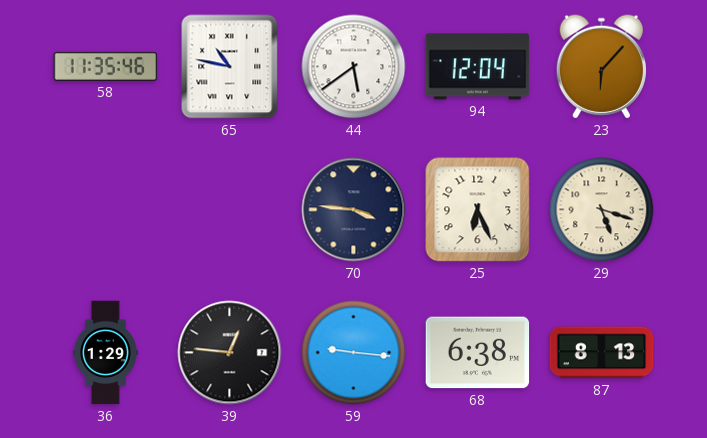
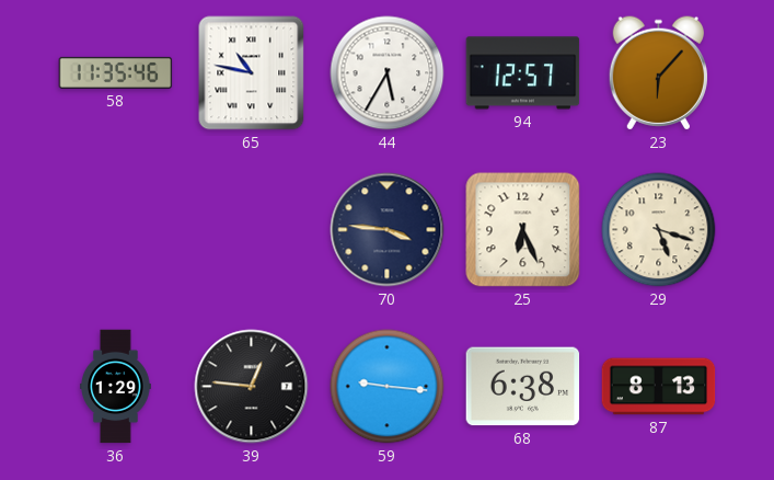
44: 5:39 -> 5:35
94: 12:04 -> 12:57
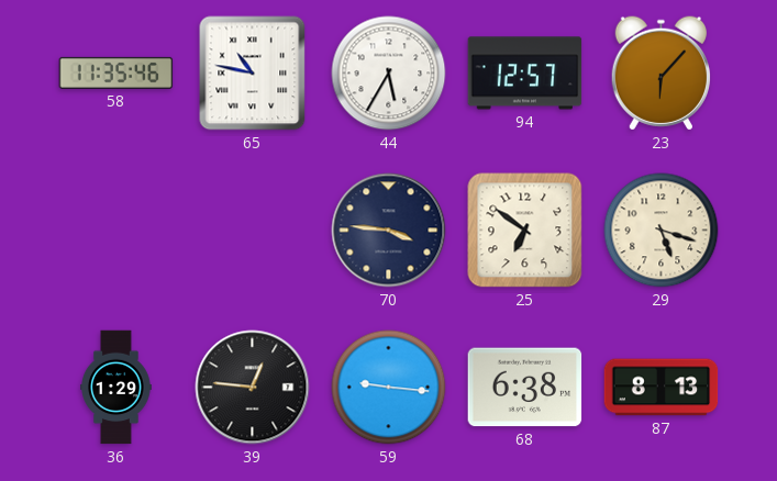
25: 6:26 -> 6:51
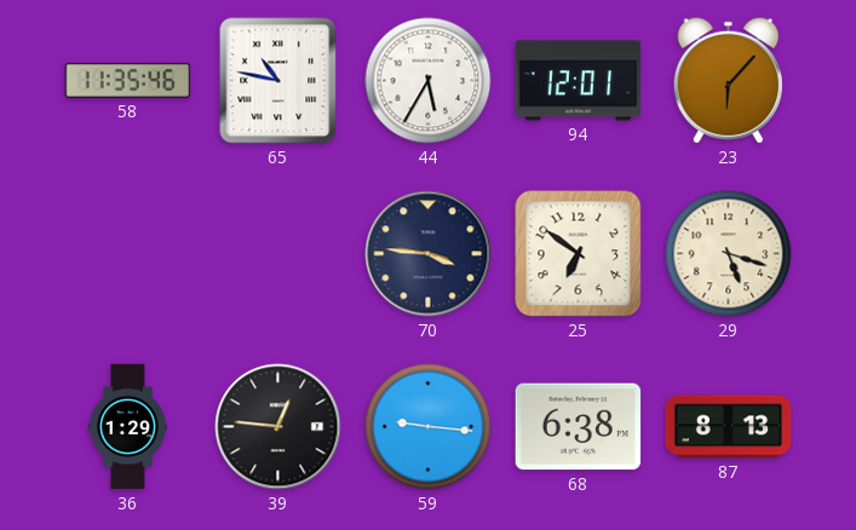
94: 12:57 -> 12:01
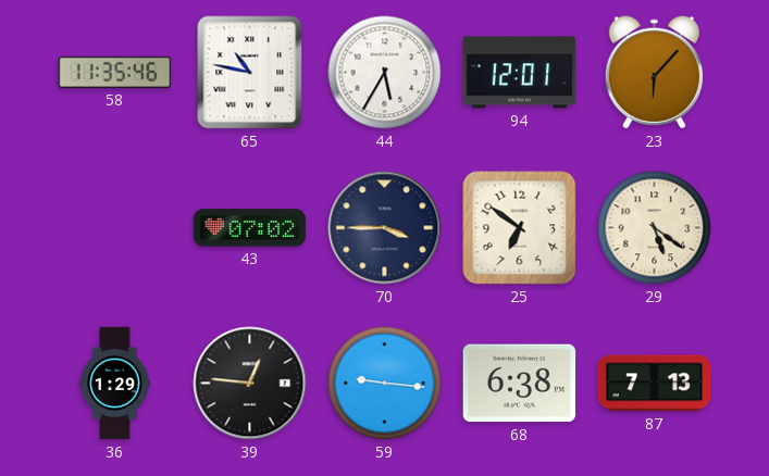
43: none -> 07:02
70: 3:46 -> 3:45
29: 5:18 -> 5:21
87: 8:13 -> 7:13
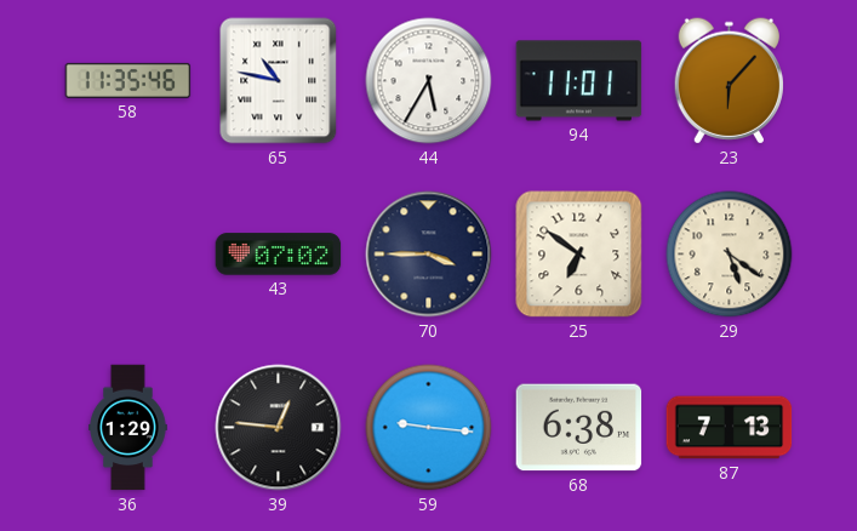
94: 12:01 -> 11:01
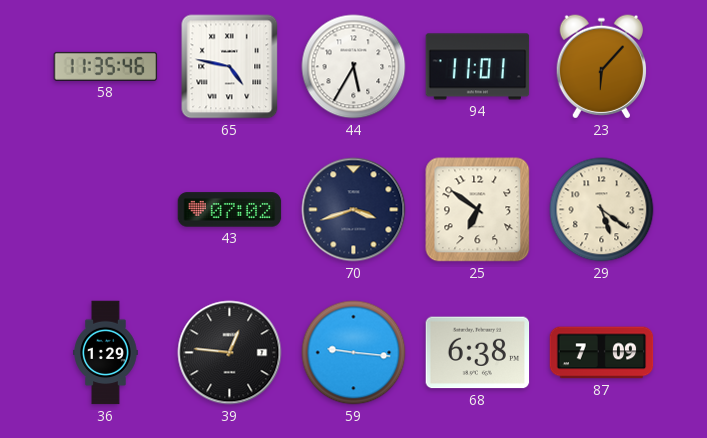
65: 10:47 -> 4:47
70: 3:45 -> 3:42
87: 7:13 -> 7:09
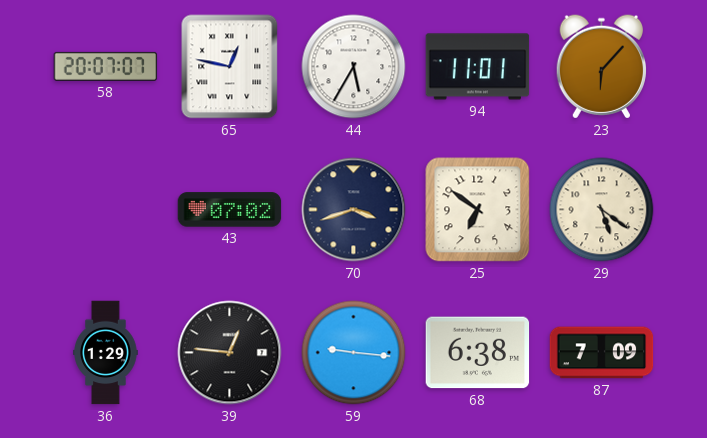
58: 11:35 -> 20:07
65: 4:47 -> 12:47
